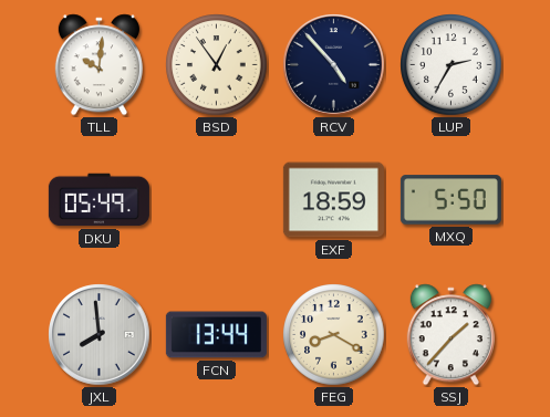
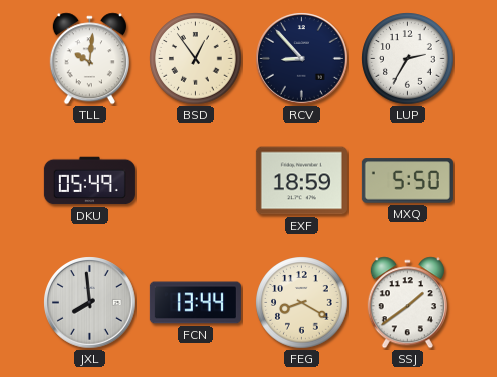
RCV: 4:53 -> 8:53
SSJ: 1:37 -> 1:39
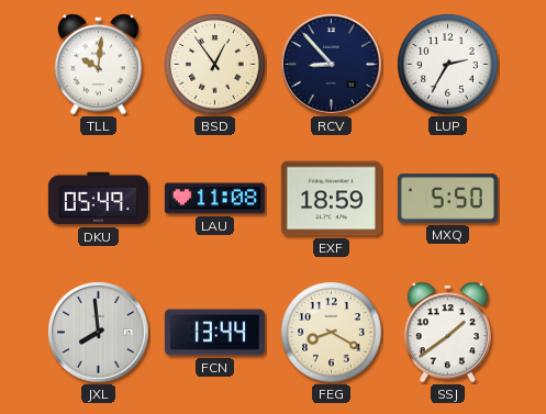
LAU: none -> 11:08
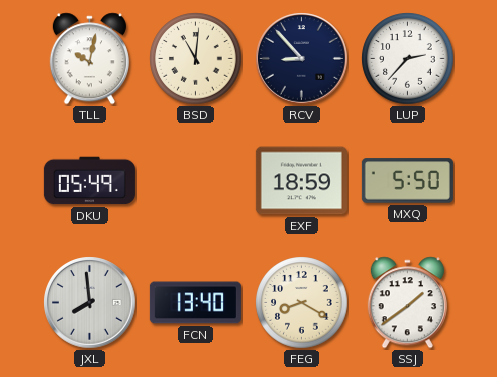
TLL: 10:01 -> 10:02
BSD: 12:54 -> 11:01
LUP: 2:35 -> 2:37
LAU: 11:08 -> none
FCN: 13:44 -> 13:40
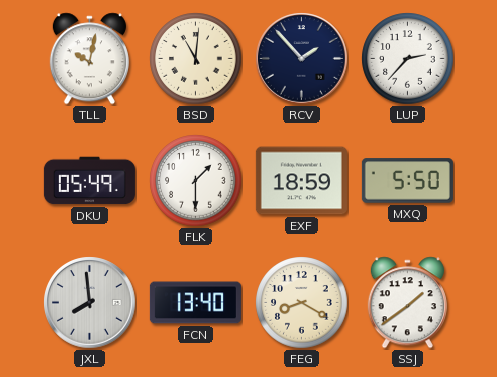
RCV: 8:53 -> 1:53
FLK: none -> 1:30
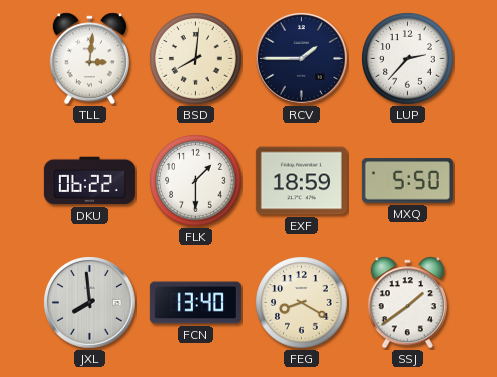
TLL: 10:02 -> 3:01
BSD: 11:01 -> 8:01
RCV: 1:53 -> 1:45
DKU: 05:49 -> 06:22
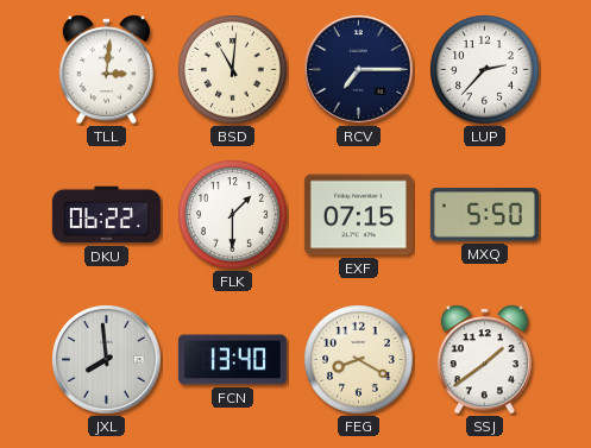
BSD: 8:01 -> 11:01
RCV: 1:45 -> 7:15
EXF: 18:59 -> 07:15
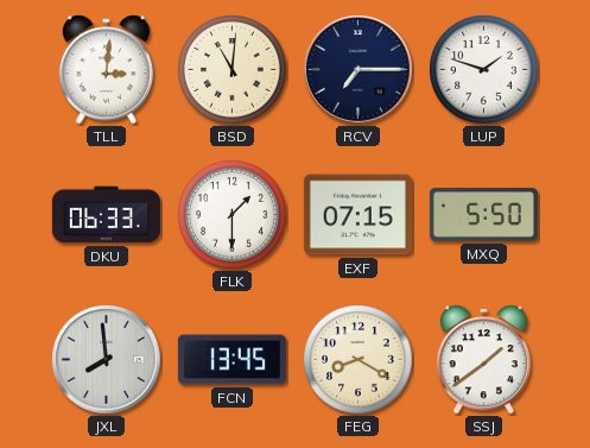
LUP: 2:37 -> 1:48
DKU: 06:22 -> 06:33
FCN: 13:40 -> 13:45
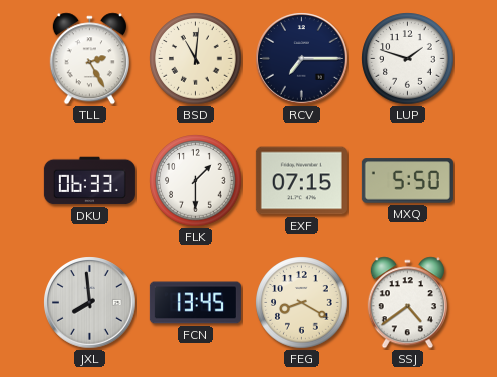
TLL: 3:01 -> 2:25
SSJ: 1:39 -> 4:39
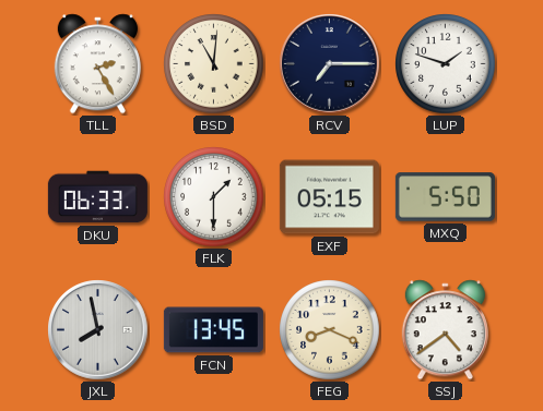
EXF: 07:15 -> 05:15
JXL: 7:59 -> 7:58
FEG: 8:20 -> 8:19
